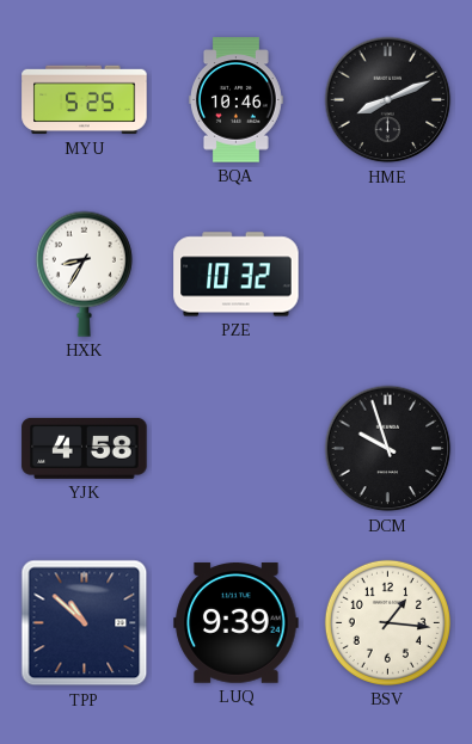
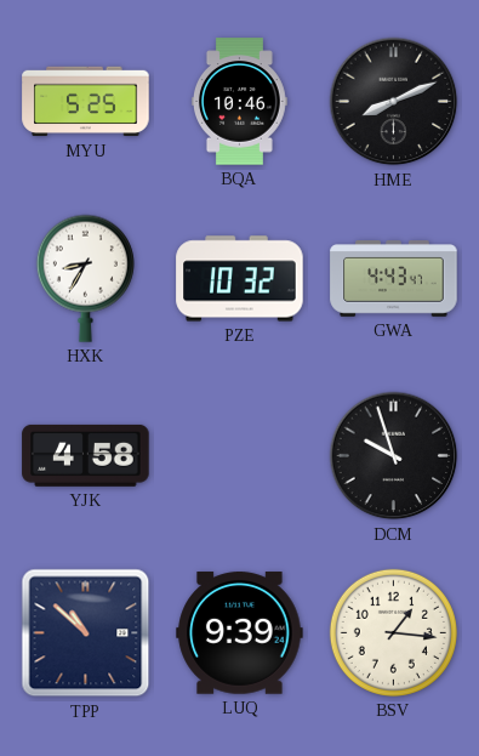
GWA: none -> 4:43
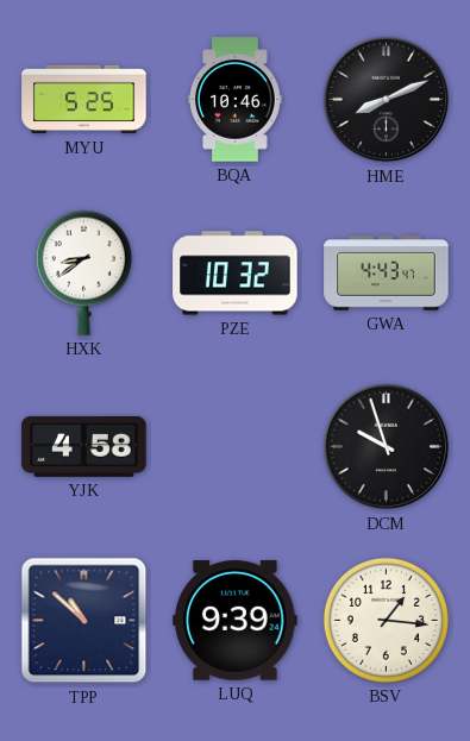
HXK: 8:35 -> 8:39
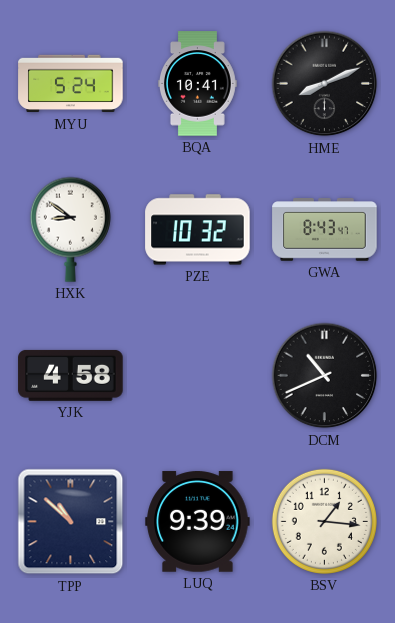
MYU: 5:25 -> 5:24
BQA: 10:46 -> 10:41
HXK: 8:39 -> 8:51
GWA: 4:43 -> 8:43
DCM: 9:57 -> 10:41
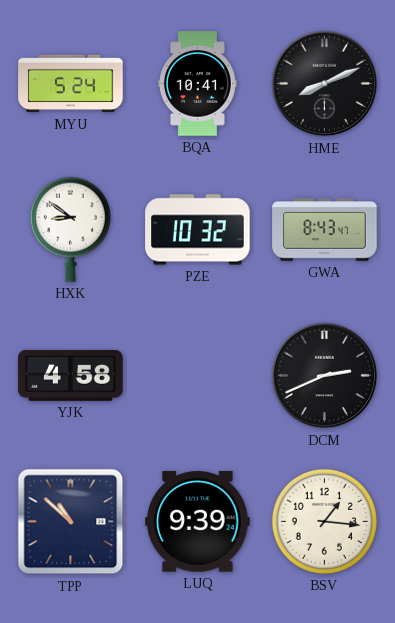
DCM: 10:41 -> 2:41
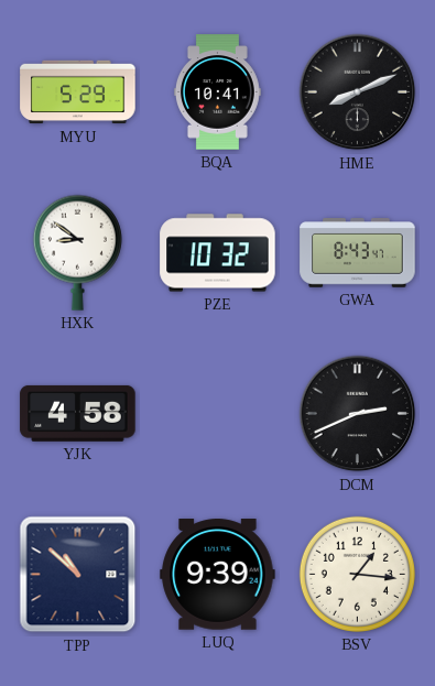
MYU: 5:24 -> 5:29
